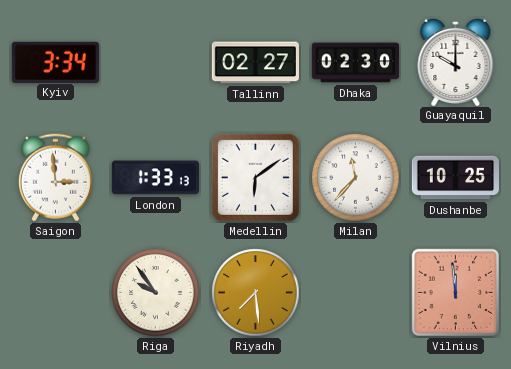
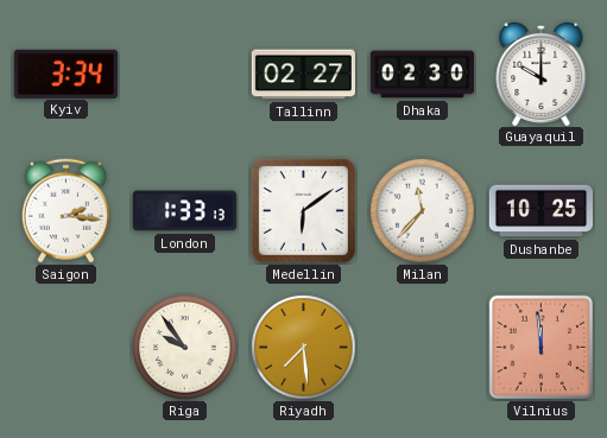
Saigon: 2:59 -> 2:16
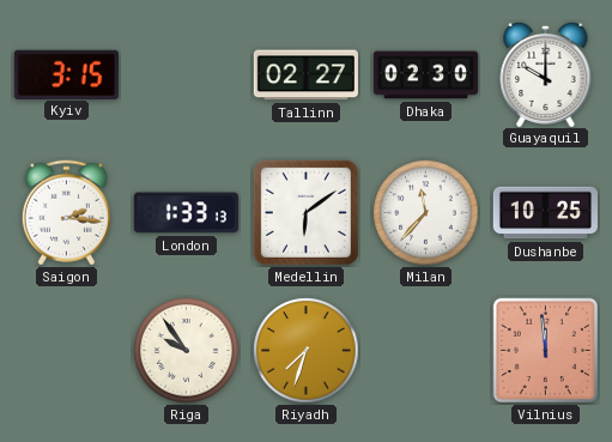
Kyiv: 3:34 -> 3:15
Riyadh: 7:29 -> 7:33
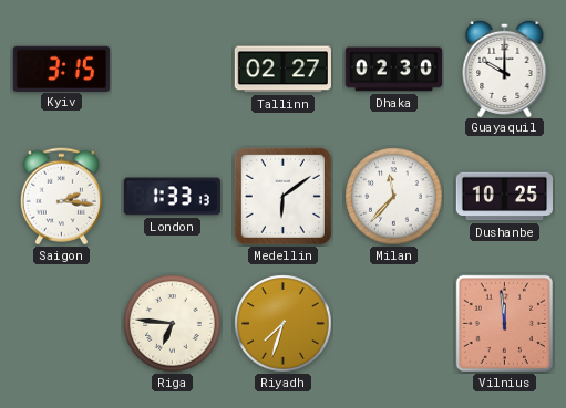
Riga: 9:54 -> 6:46
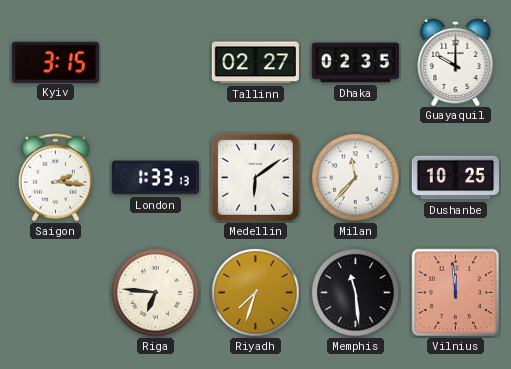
Dhaka: 02:30 -> 02:35
Memphis: none -> 11:29
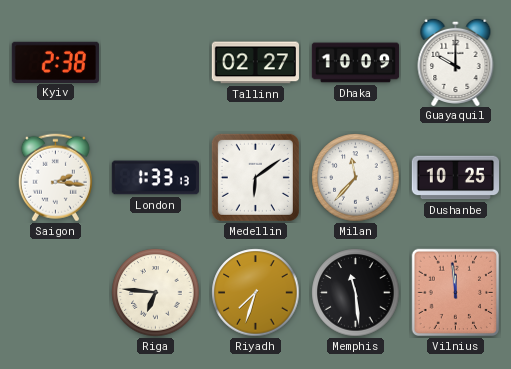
Kyiv: 3:15 -> 2:38
Dhaka: 02:35 -> 10:09
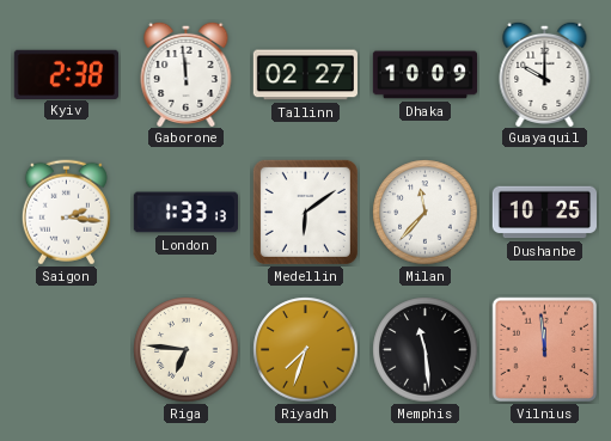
Gaborone: none -> 11:59
